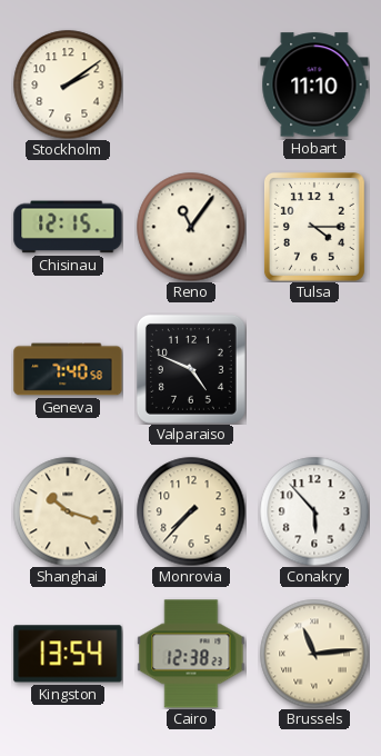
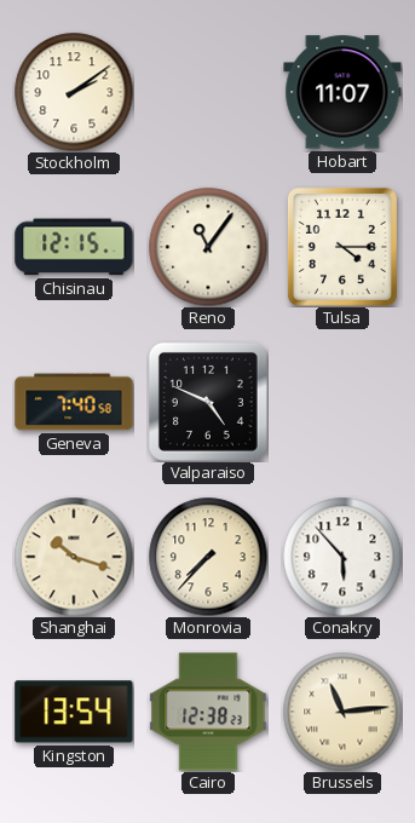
Hobart: 11:10 -> 11:07
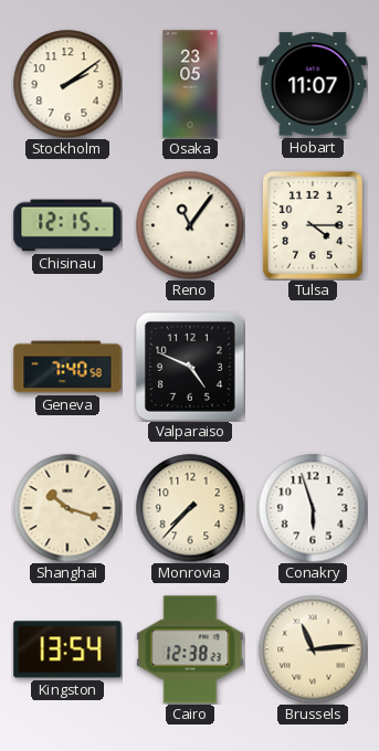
Osaka: none -> 23:05
Conakry: 5:53 -> 5:57
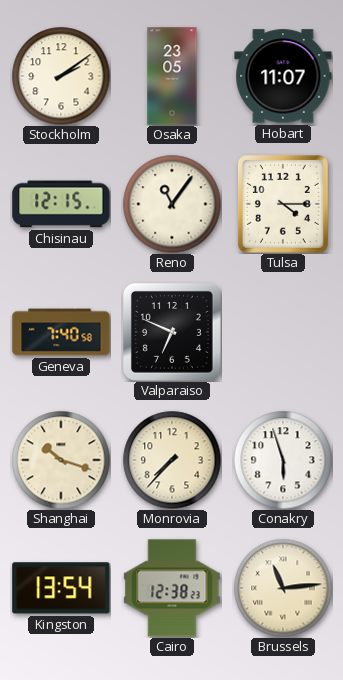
Valparaiso: 4:49 -> 6:49
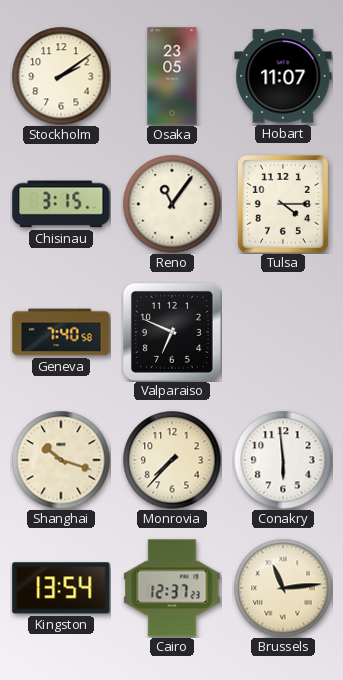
Chisinau: 12:15 -> 3:15
Conakry: 5:57 -> 5:59
Cairo: 12:38 -> 12:37
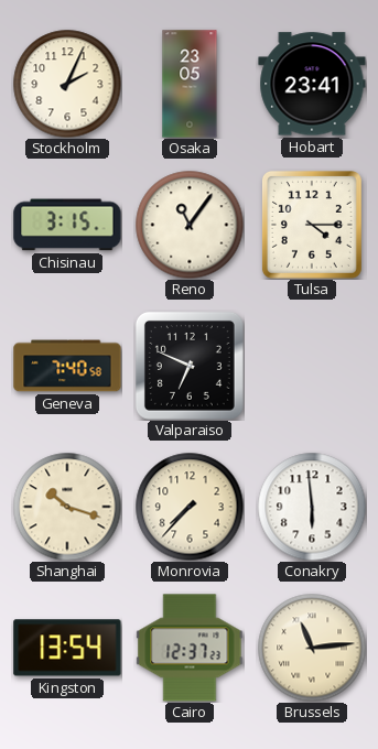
Stockholm: 2:09 -> 2:04
Hobart: 11:07 -> 23:41
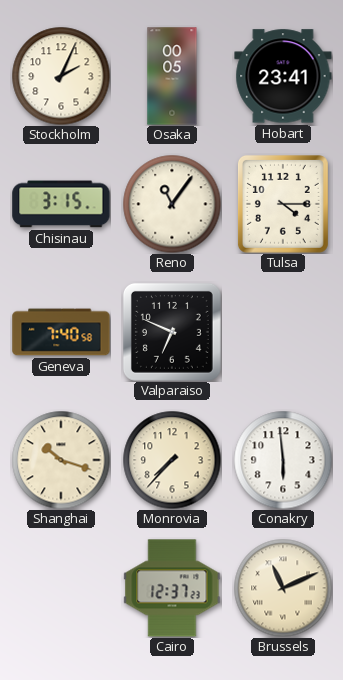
Osaka: 23:05 -> 00:05
Kingston: 13:54 -> none
Brussels: 11:14 -> 11:11
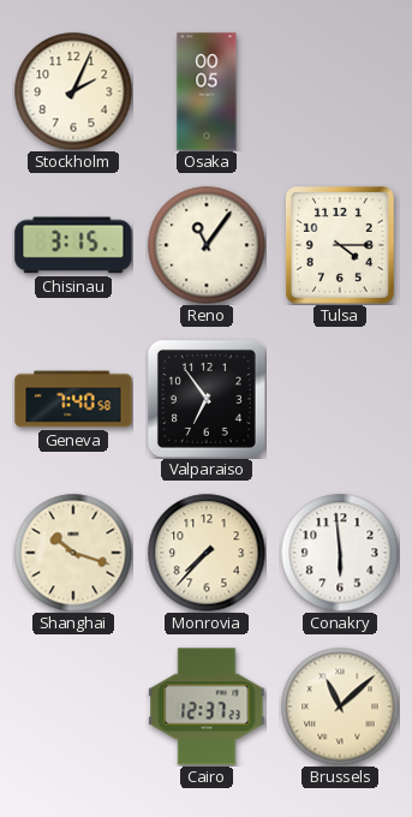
Hobart: 23:41 -> none
Valparaiso: 6:49 -> 6:54
Brussels: 11:11 -> 11:08
